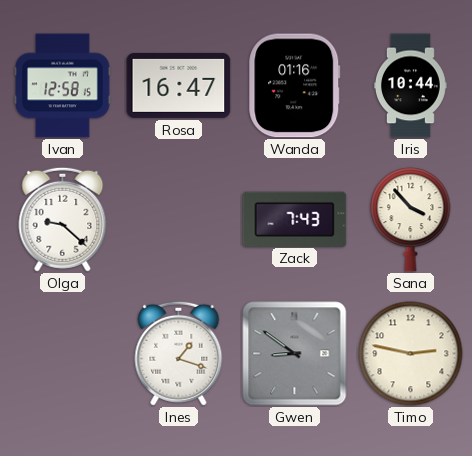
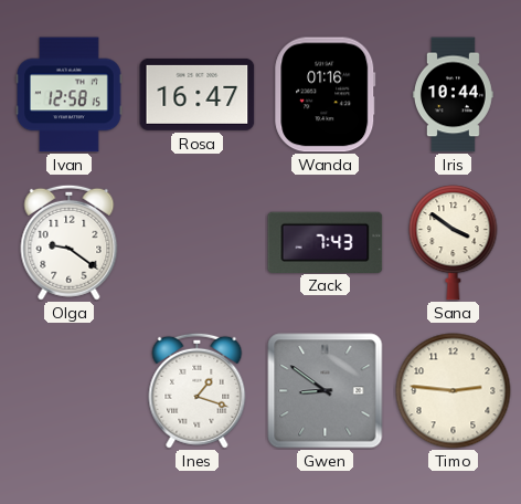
Olga: 9:22 -> 9:21
Sana: 3:53 -> 3:51
Timo: 2:47 -> 2:46
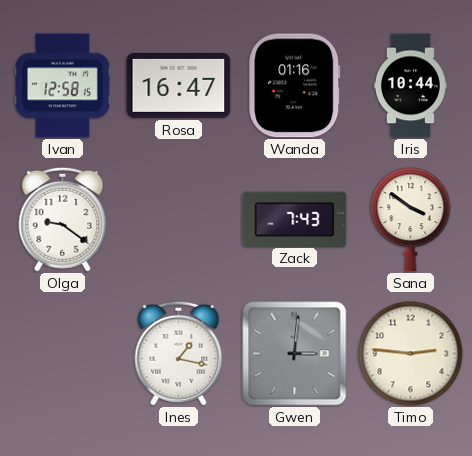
Ines: 1:18 -> 1:17
Gwen: 8:51 -> 3:01
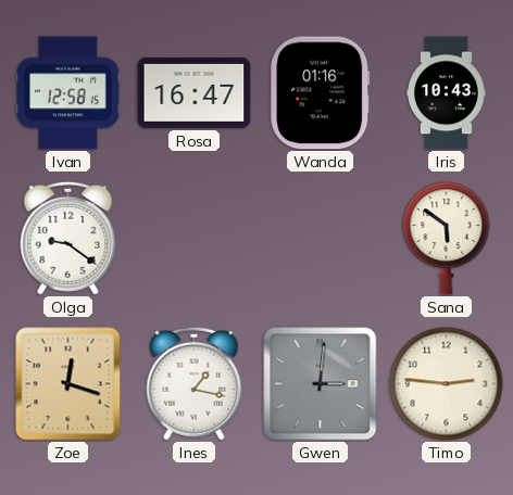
Iris: 10:44 -> 10:43
Zack: 7:43 -> none
Sana: 3:51 -> 5:51
Zoe: none -> 12:18
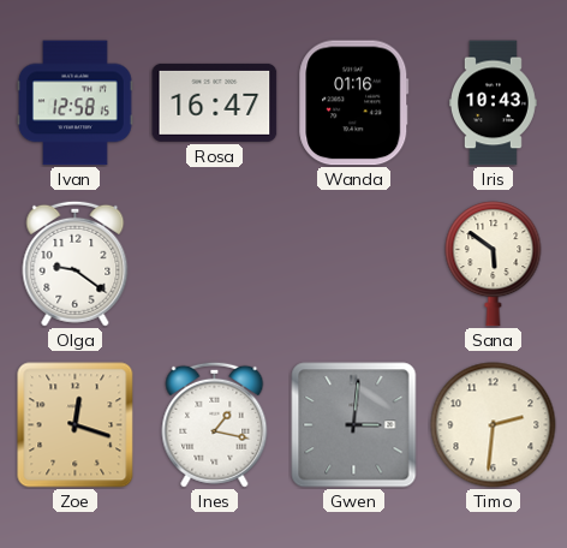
Timo: 2:46 -> 2:31
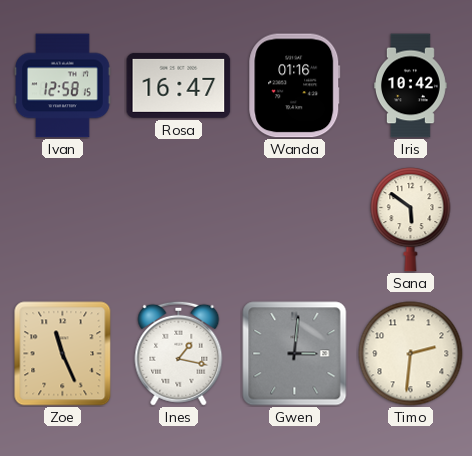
Iris: 10:43 -> 10:42
Olga: 9:21 -> none
Zoe: 12:18 -> 11:26
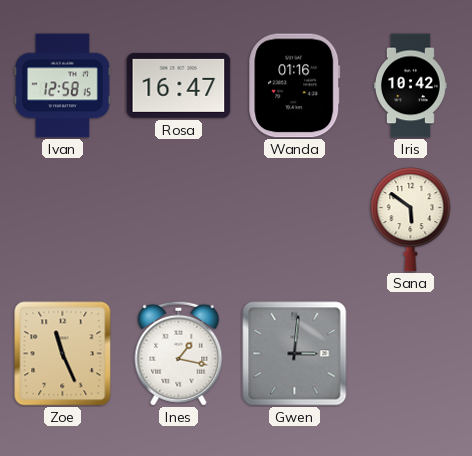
Timo: 2:31 -> none
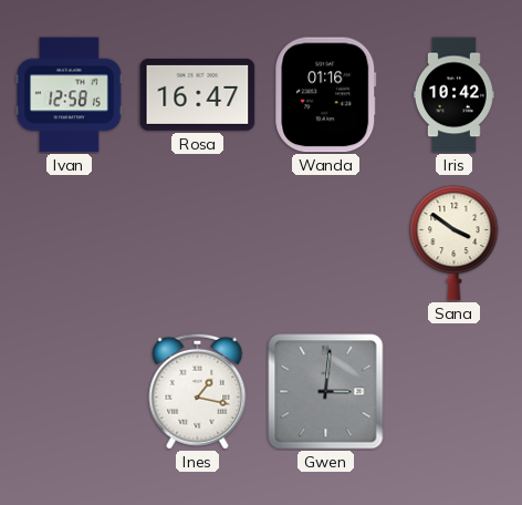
Sana: 5:51 -> 3:51
Zoe: 11:26 -> none
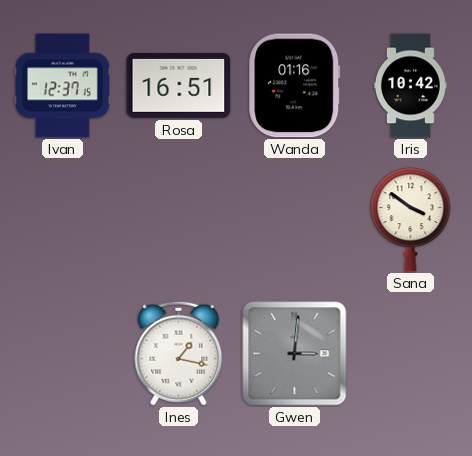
Ivan: 12:58 -> 12:37
Rosa: 16:47 -> 16:51
